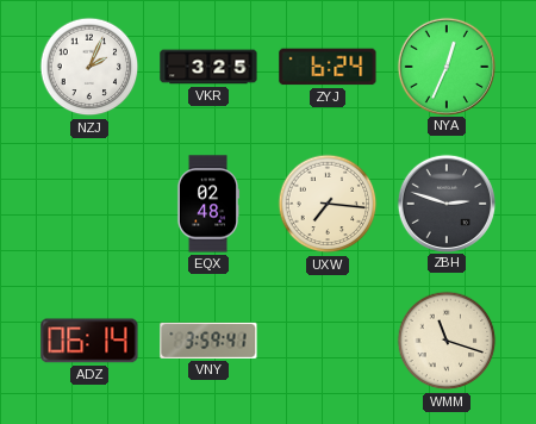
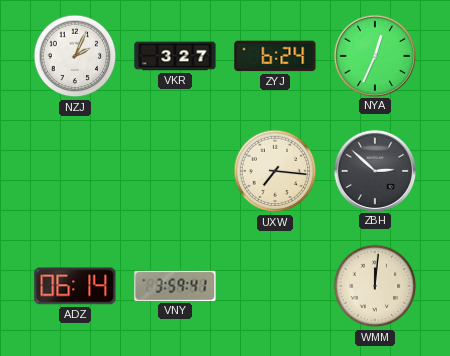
VKR: 3:25 -> 3:27
EQX: 02:48 -> none
ZBH: 2:48 -> 2:52
WMM: 11:18 -> 12:01
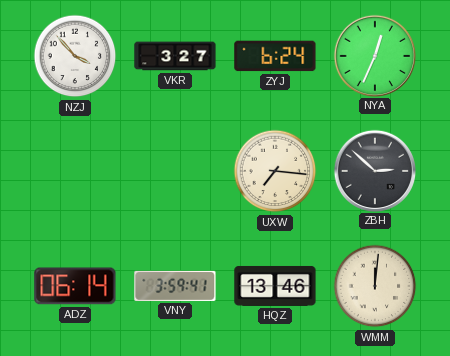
NZJ: 2:04 -> 3:53
HQZ: none -> 13:46
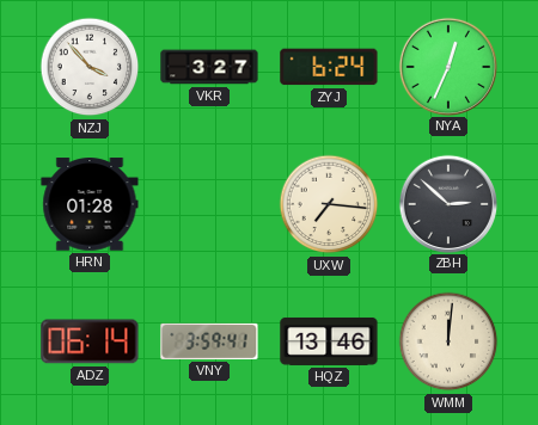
HRN: none -> 01:28
